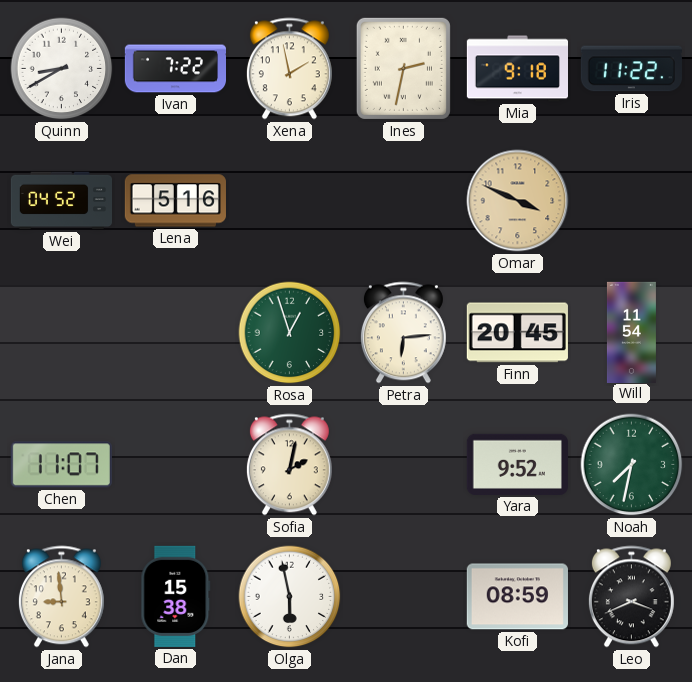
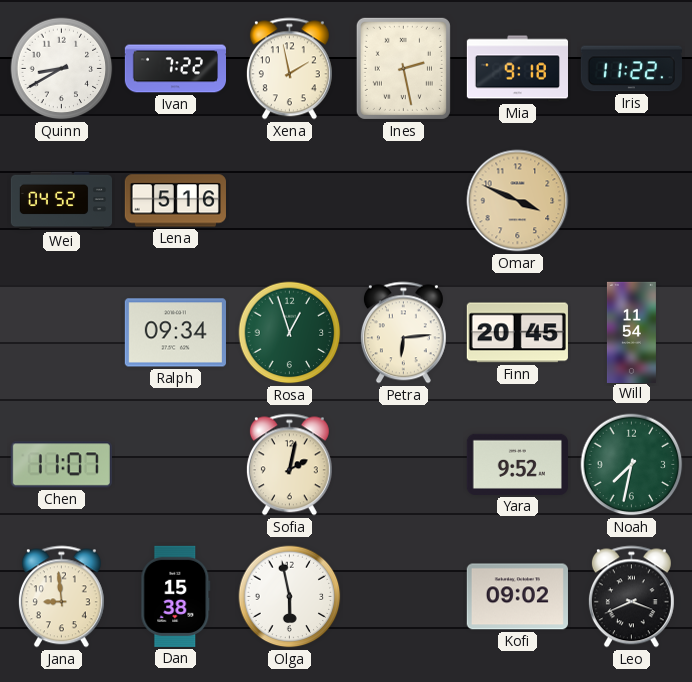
Ines: 2:32 -> 2:28
Ralph: none -> 09:34
Kofi: 08:59 -> 09:02
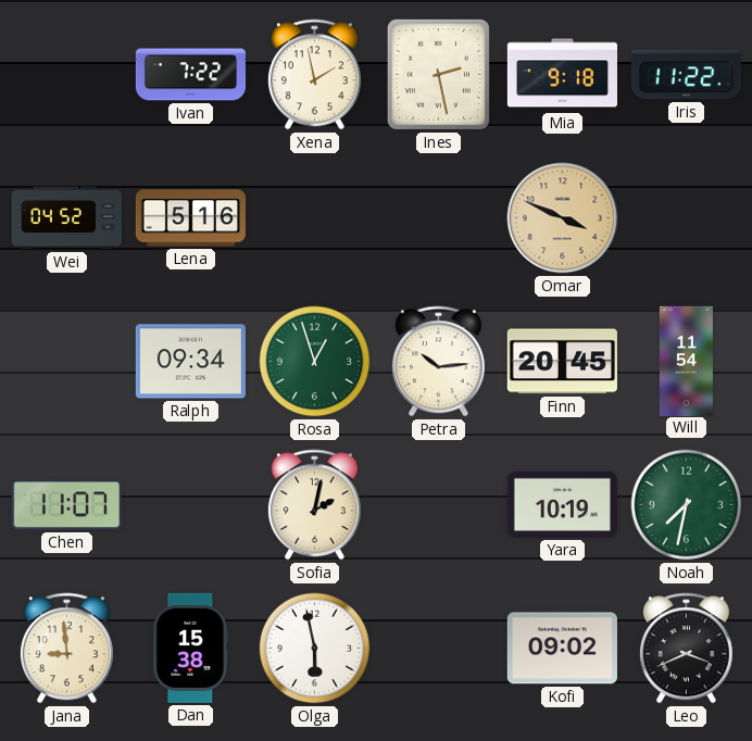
Quinn: 8:40 -> none
Petra: 6:14 -> 10:14
Yara: 9:52 -> 10:19
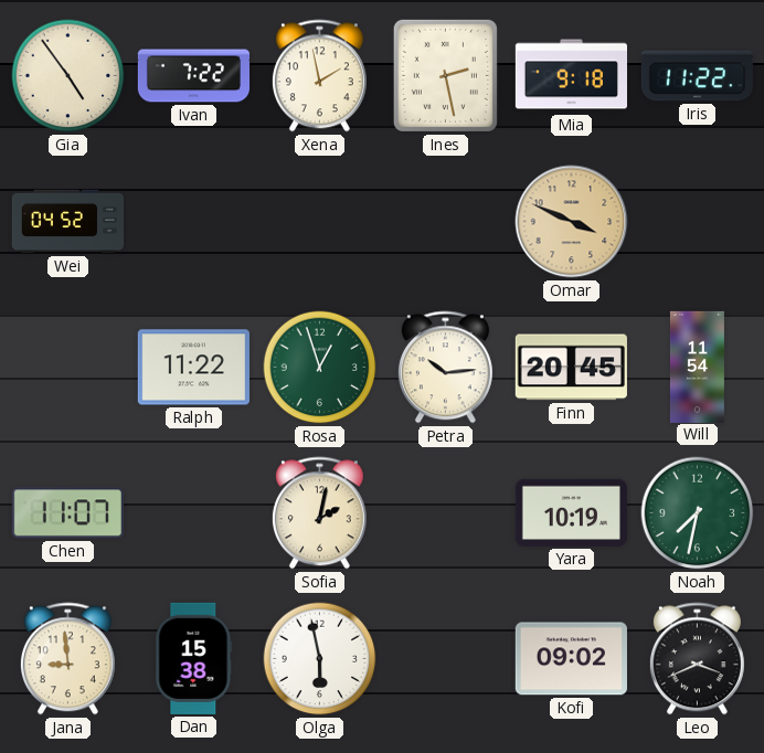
Gia: none -> 4:54
Lena: 5:16 -> none
Ralph: 09:34 -> 11:22
